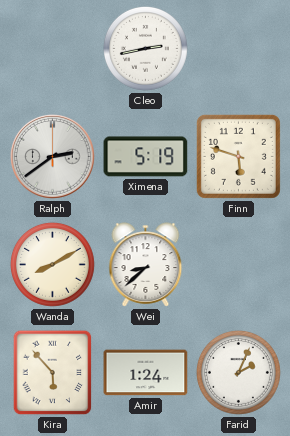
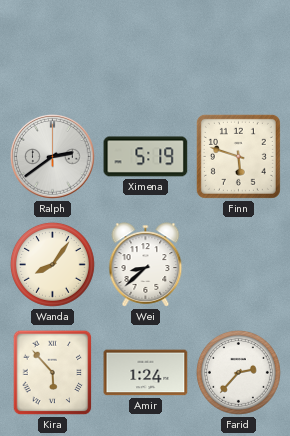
Cleo: 2:43 -> none
Wanda: 8:10 -> 8:06
Farid: 2:04 -> 2:37
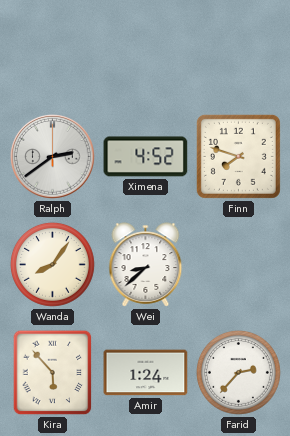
Ximena: 5:19 -> 4:52
Finn: 5:48 -> 7:48
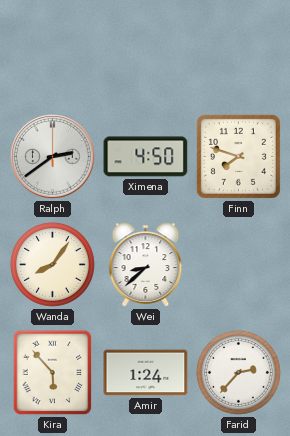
Ximena: 4:52 -> 4:50
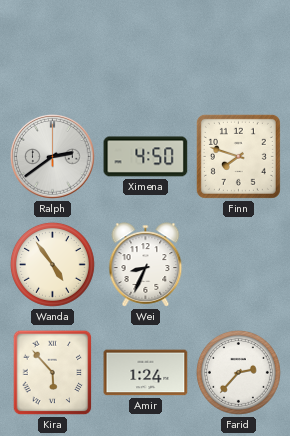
Wanda: 8:06 -> 4:54
Wei: 8:38 -> 8:34
